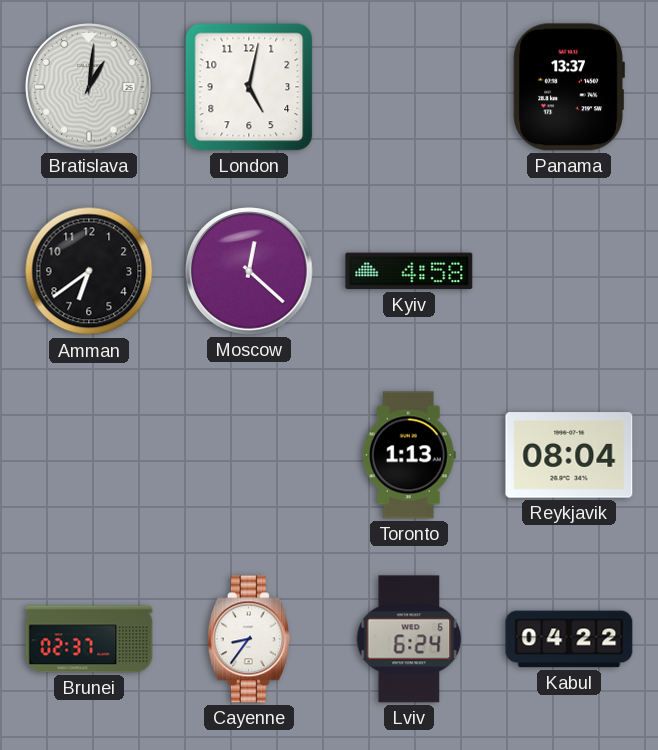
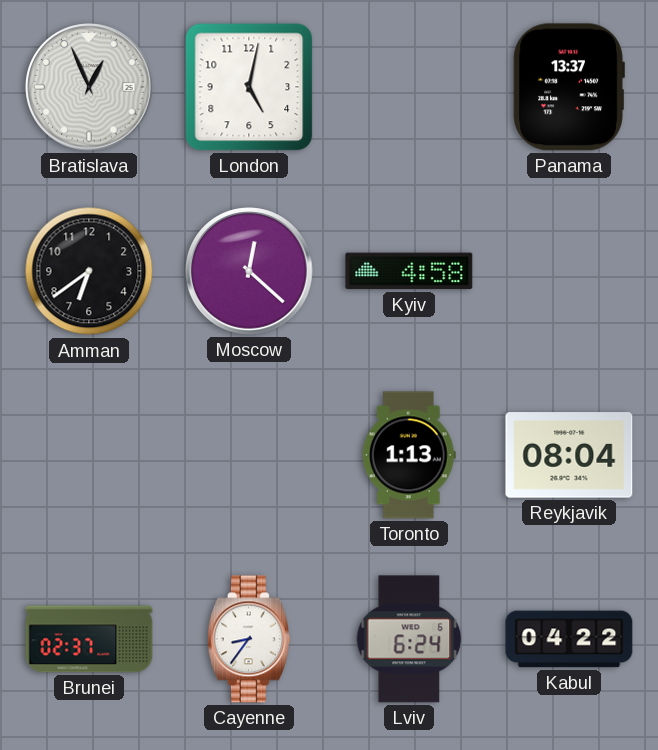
Bratislava: 1:01 -> 12:56
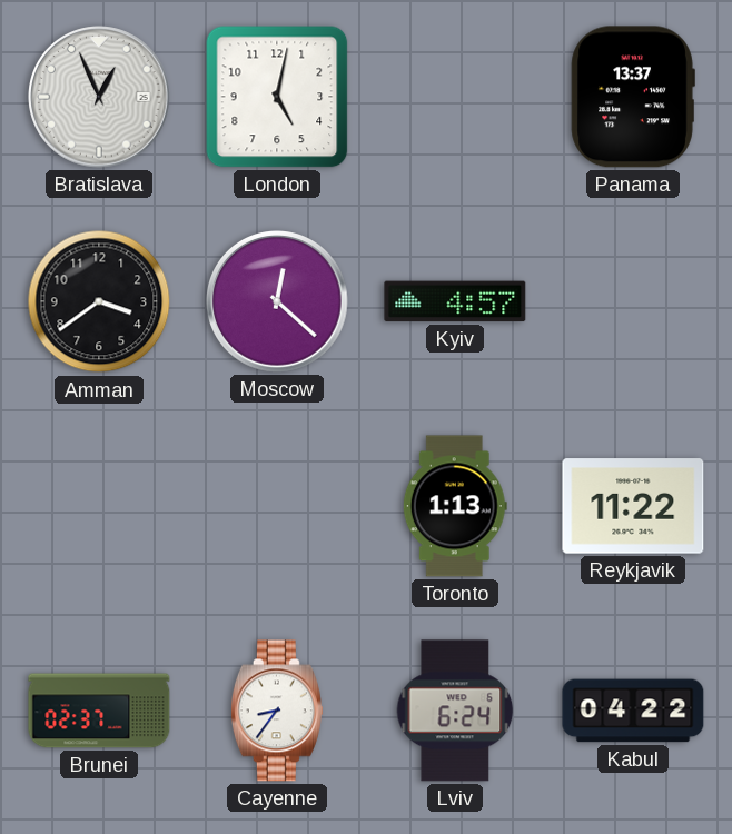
Amman: 6:39 -> 3:39
Kyiv: 4:58 -> 4:57
Reykjavik: 08:04 -> 11:22
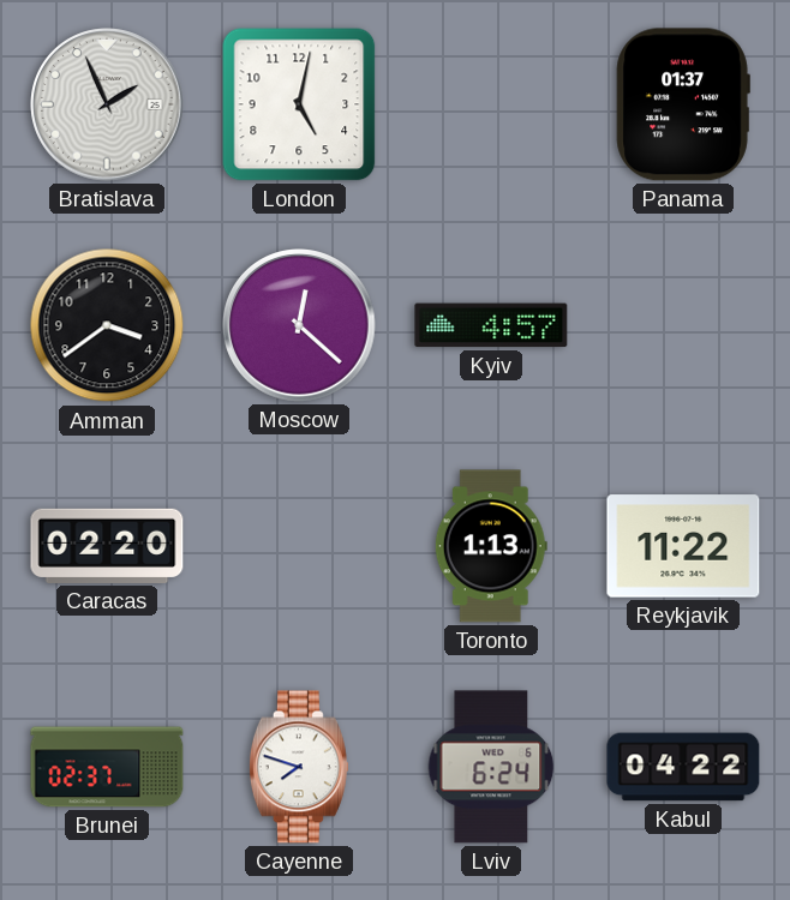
Bratislava: 12:56 -> 1:56
Panama: 13:37 -> 01:37
Caracas: none -> 02:20
Cayenne: 8:36 -> 7:48
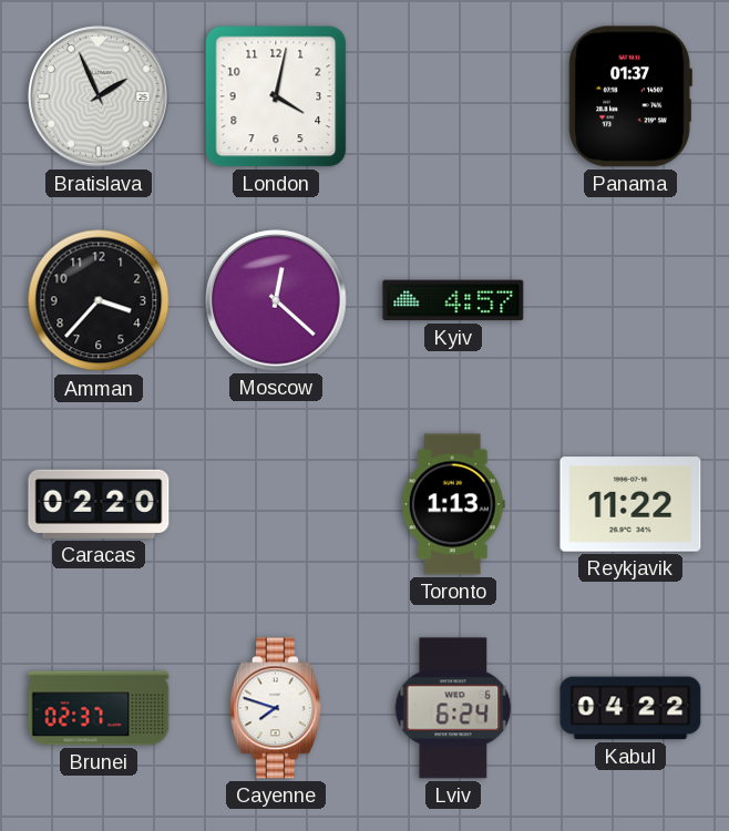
London: 5:02 -> 4:02
Amman: 3:39 -> 3:37
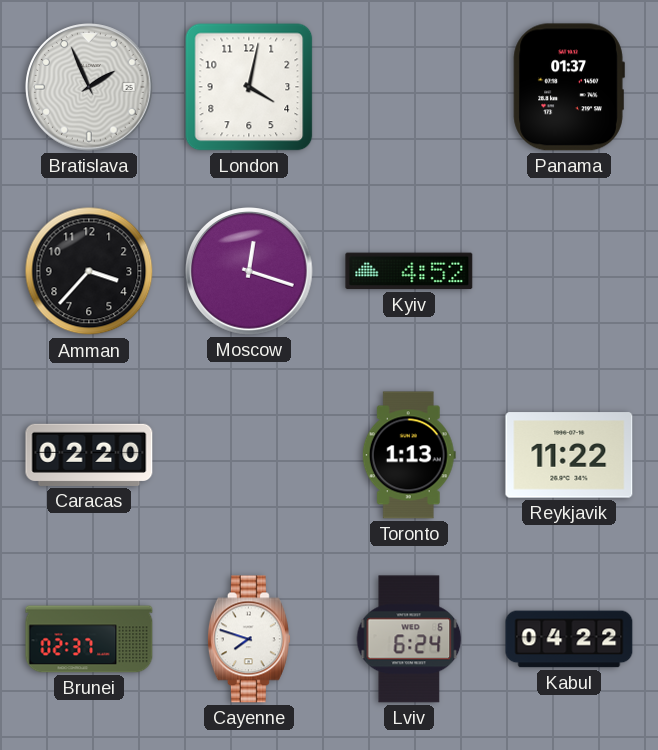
Moscow: 12:22 -> 12:18
Kyiv: 4:57 -> 4:52
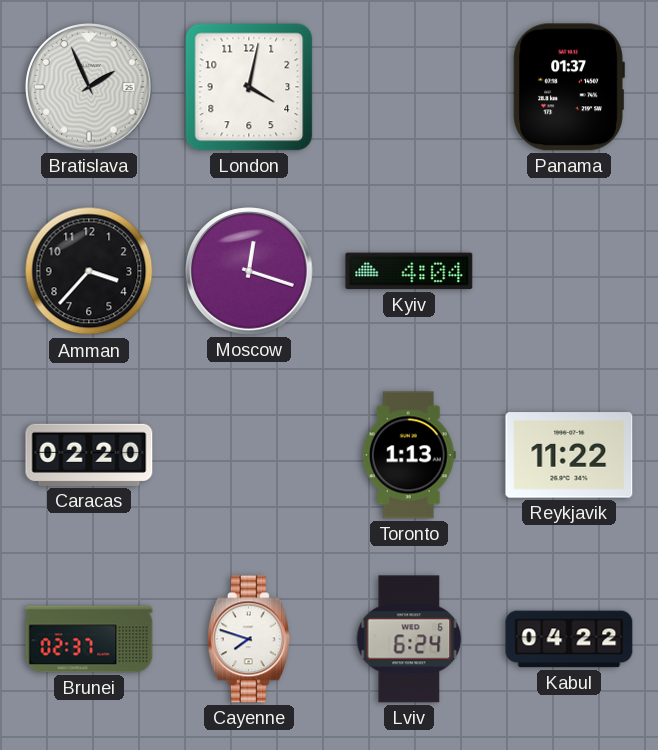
Kyiv: 4:52 -> 4:04
